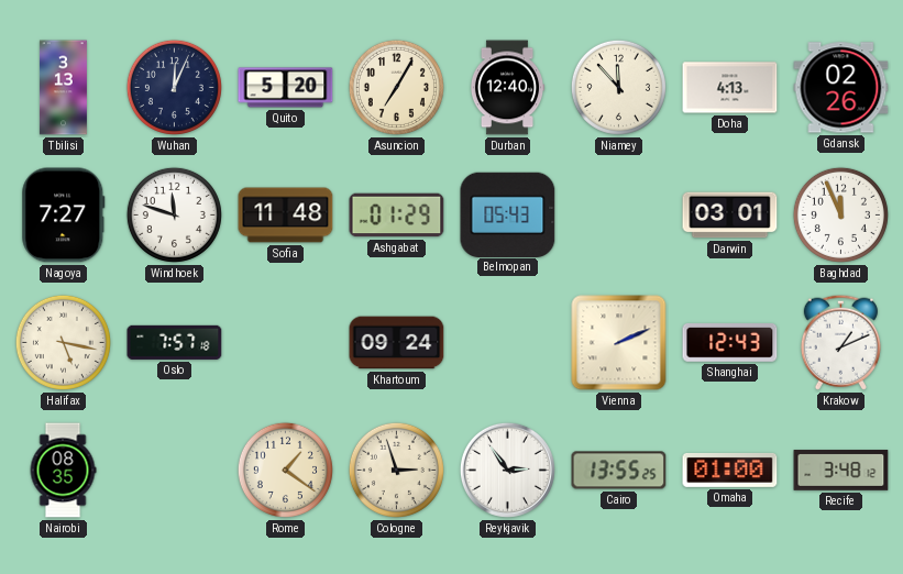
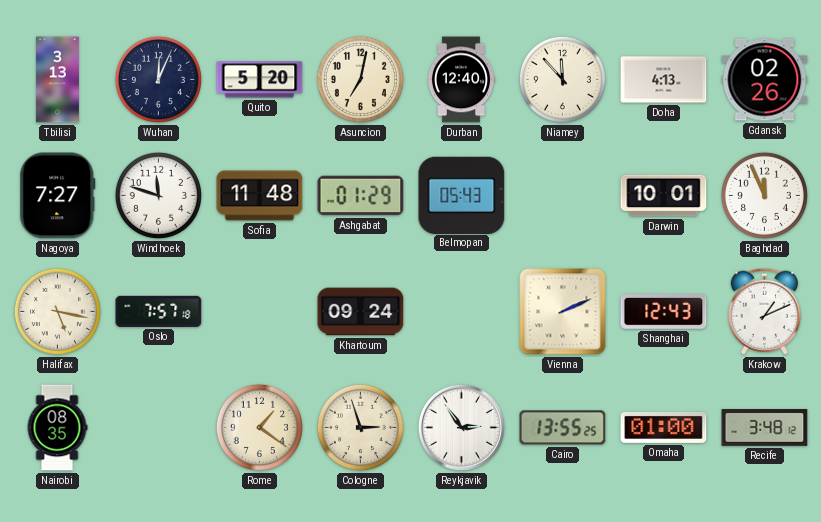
Asuncion: 7:05 -> 7:02
Darwin: 03:01 -> 10:01
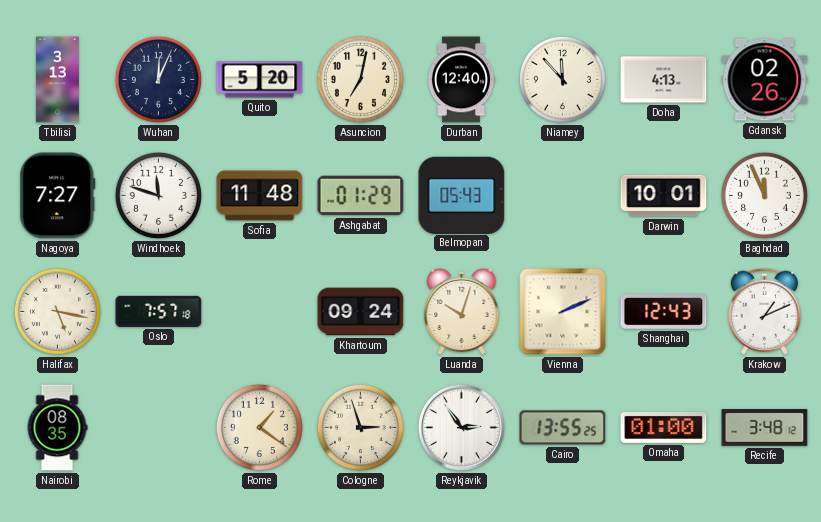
Luanda: none -> 10:03
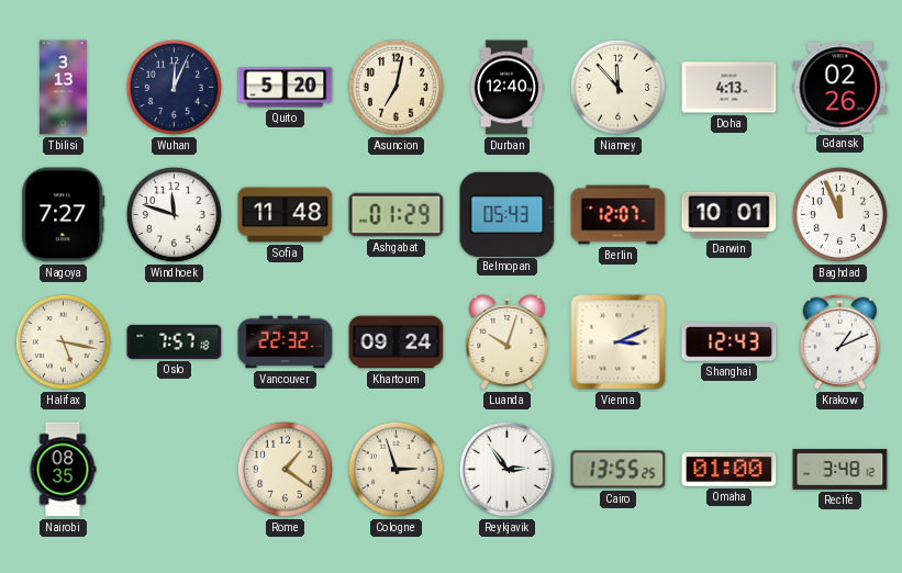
Berlin: none -> 12:07
Vancouver: none -> 22:32
Vienna: 2:11 -> 3:11
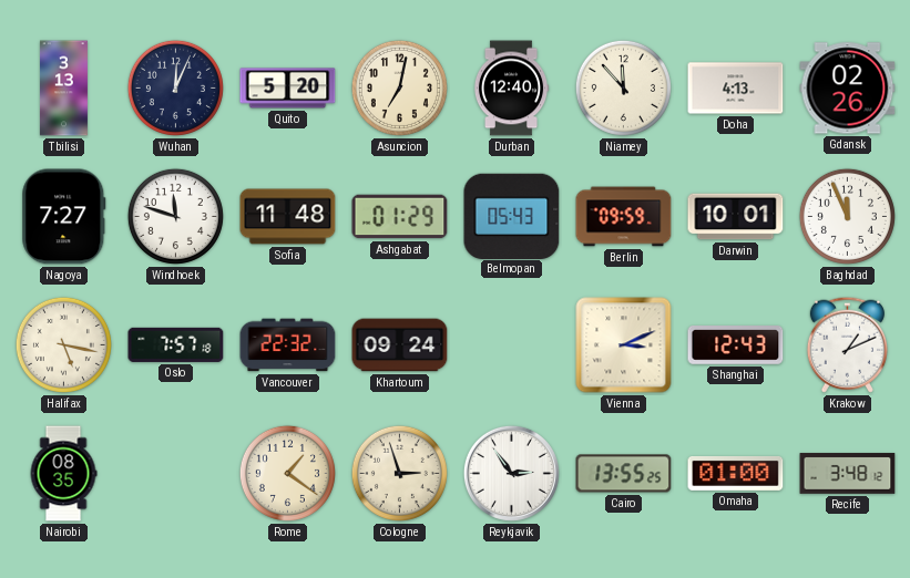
Berlin: 12:07 -> 09:59
Luanda: 10:03 -> none
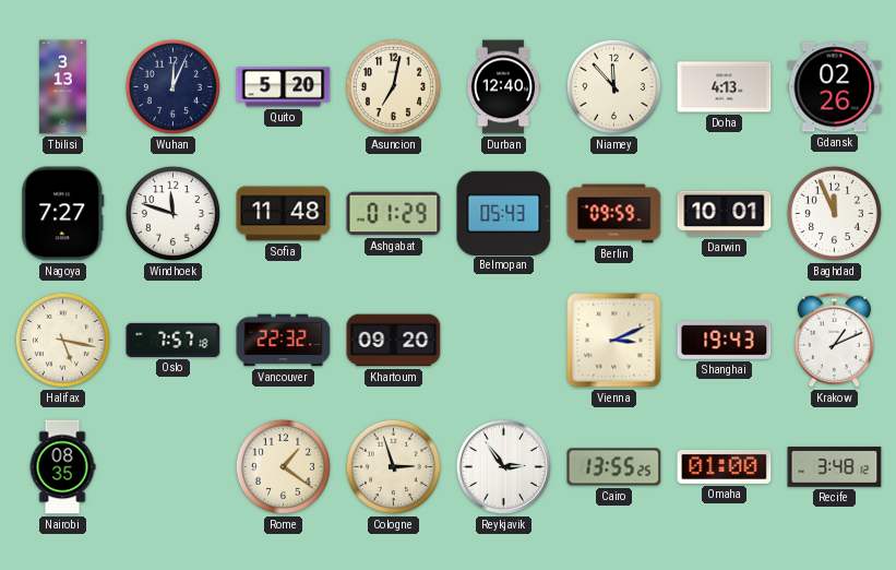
Khartoum: 09:24 -> 09:20
Shanghai: 12:43 -> 19:43
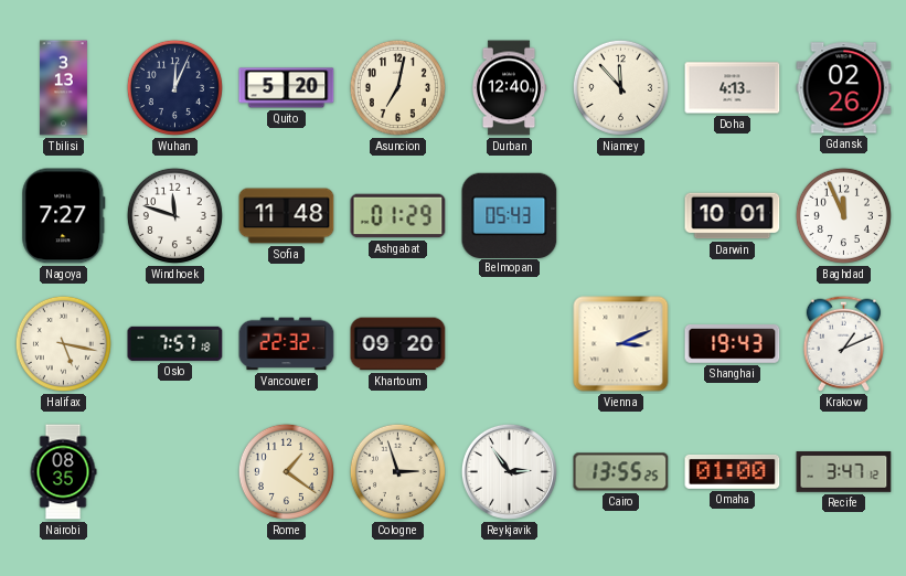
Berlin: 09:59 -> none
Recife: 3:48 -> 3:47
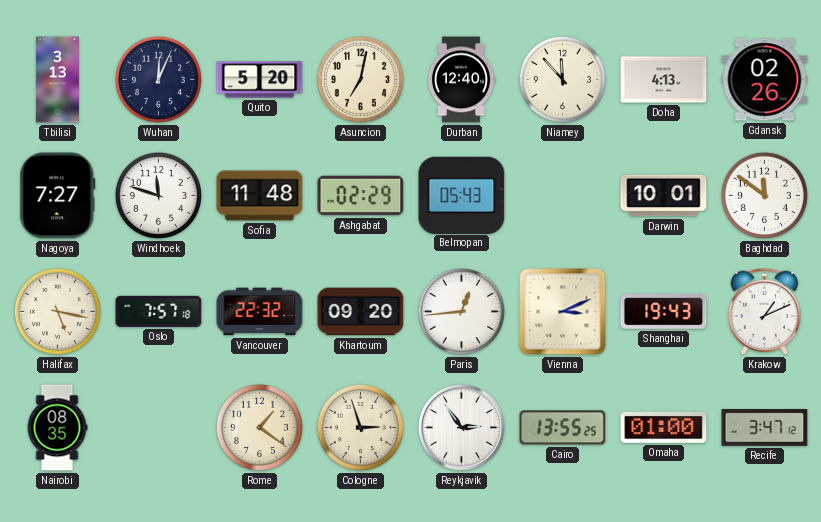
Ashgabat: 01:29 -> 02:29
Baghdad: 11:56 -> 11:51
Paris: none -> 12:44
